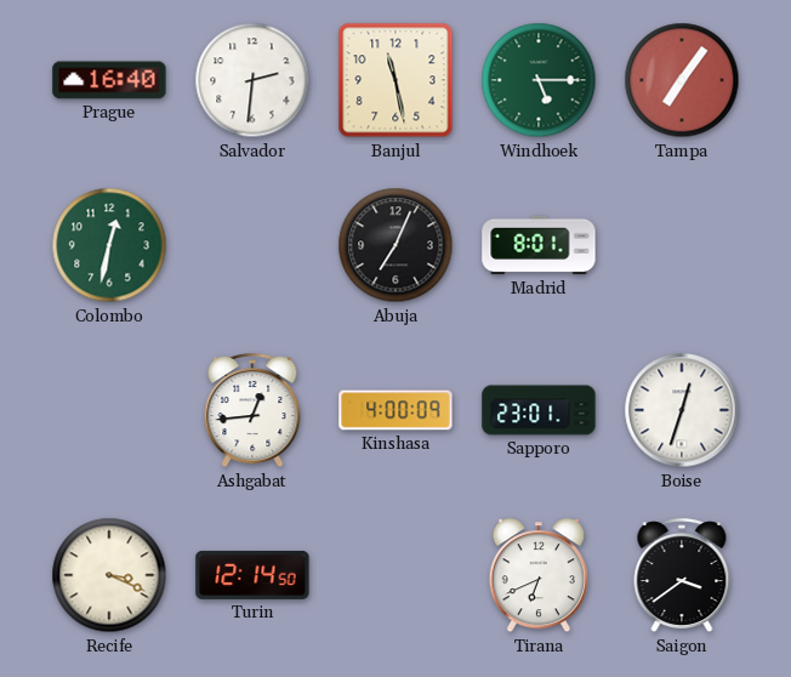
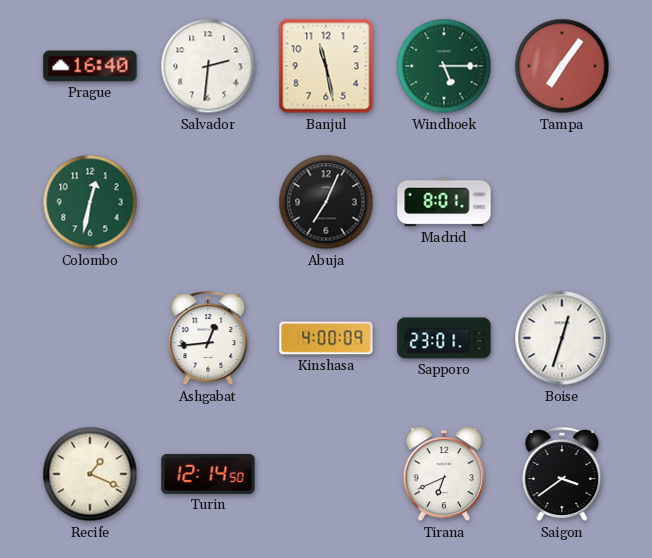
Recife: 3:19 -> 1:19
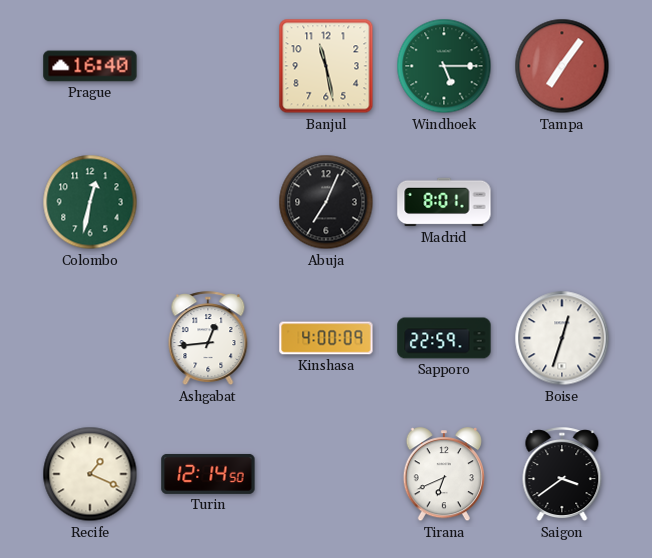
Salvador: 2:31 -> none
Sapporo: 23:01 -> 22:59
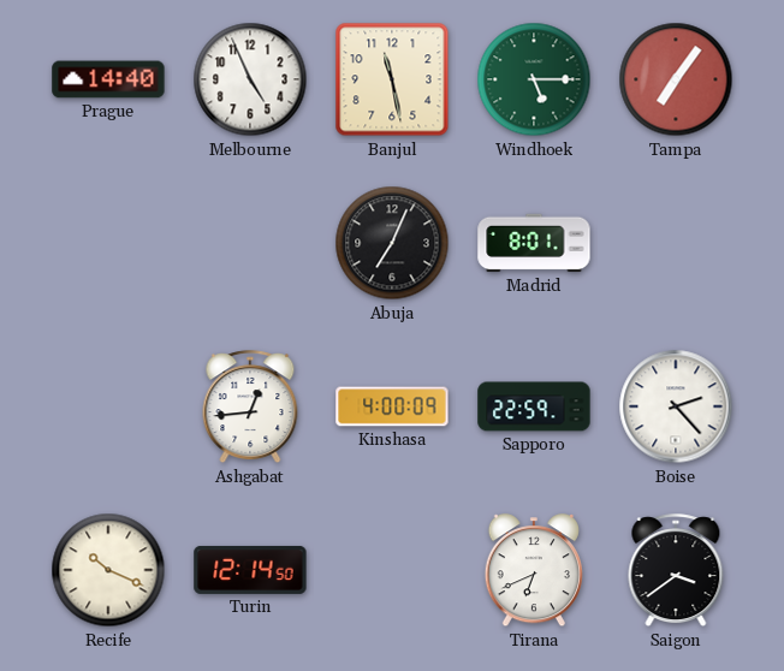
Prague: 16:40 -> 14:40
Melbourne: none -> 4:56
Colombo: 12:32 -> none
Boise: 12:33 -> 2:23
Recife: 1:19 -> 10:19
